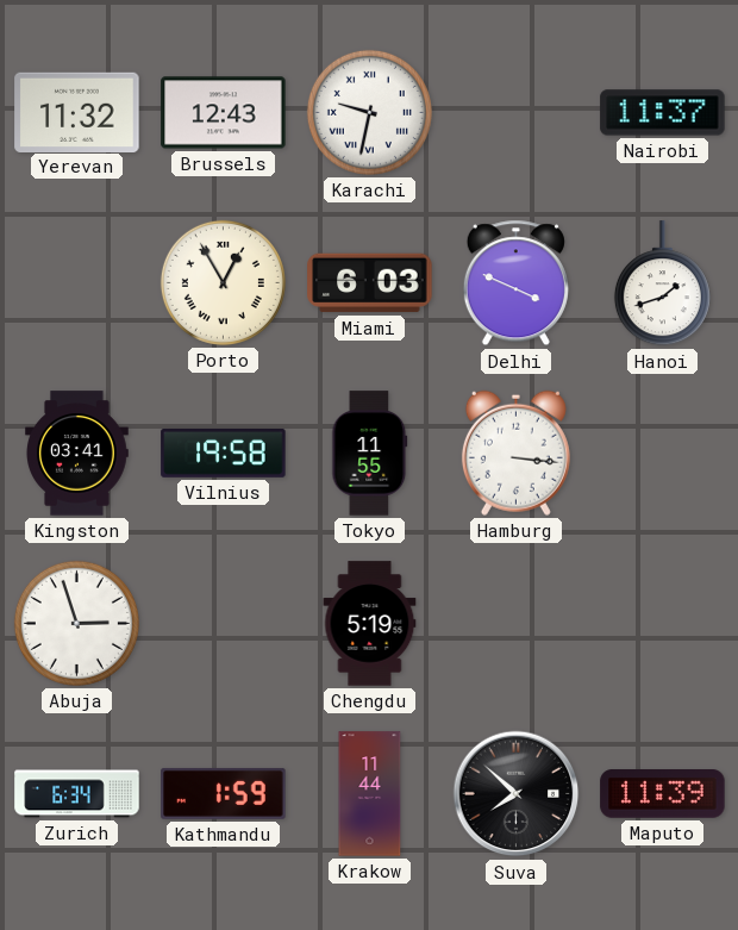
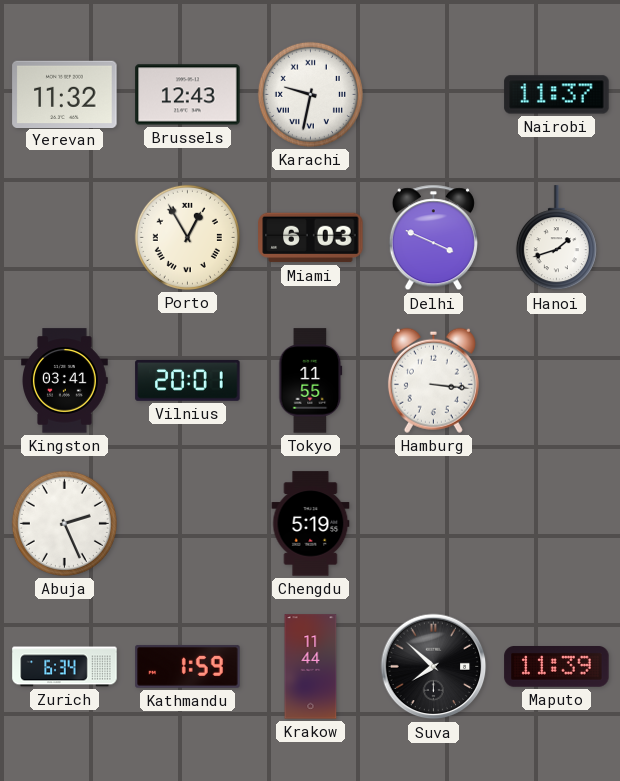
Vilnius: 19:58 -> 20:01
Abuja: 2:57 -> 2:26
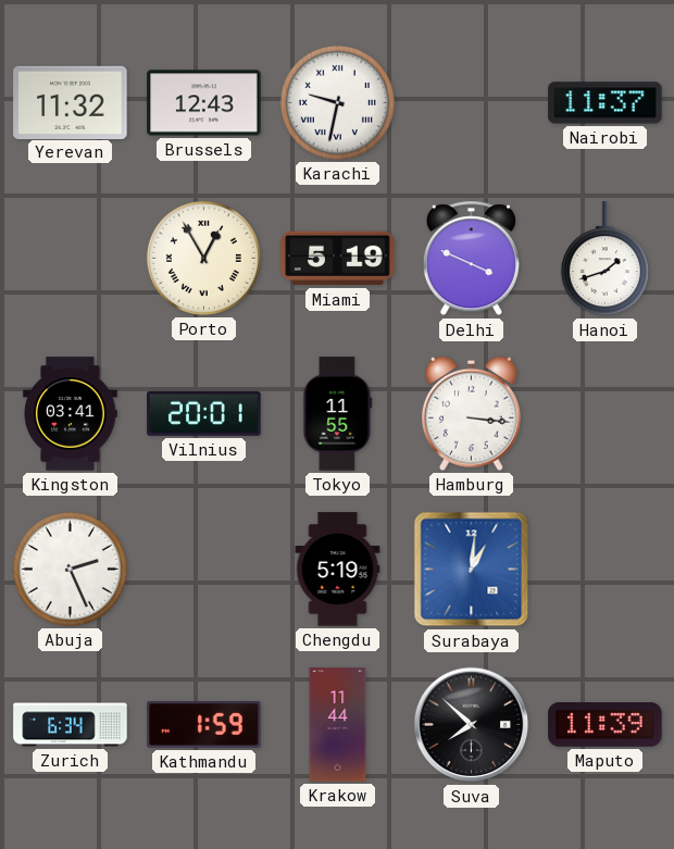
Miami: 6:03 -> 5:19
Surabaya: none -> 1:01
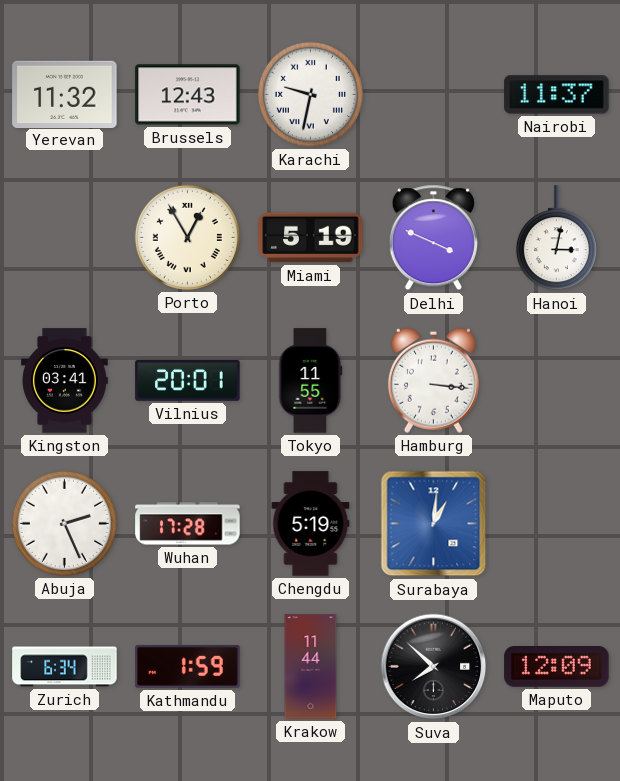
Hanoi: 1:42 -> 3:02
Wuhan: none -> 17:28
Maputo: 11:39 -> 12:09
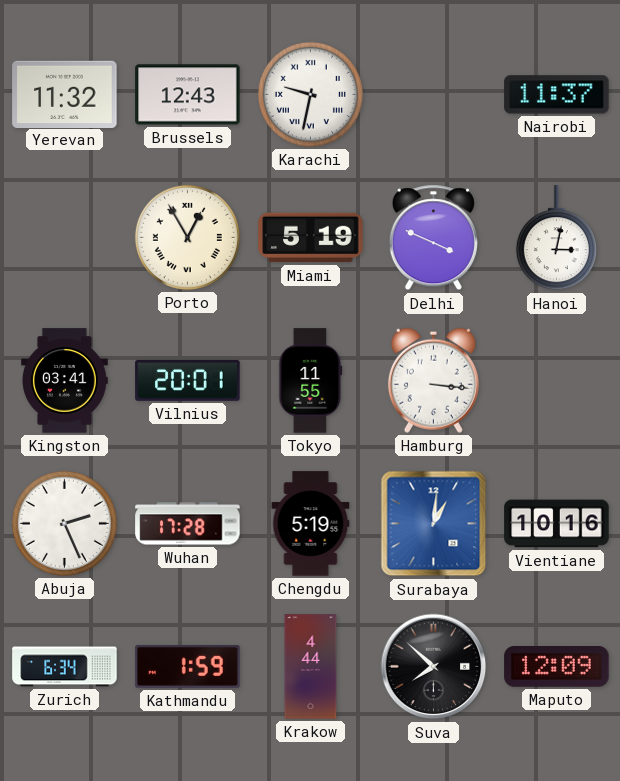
Vientiane: none -> 10:16
Krakow: 11:44 -> 4:44
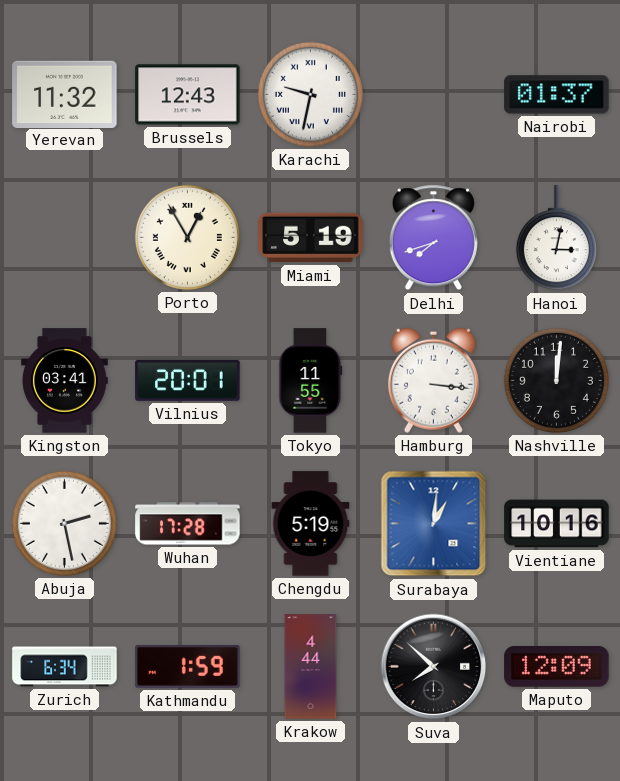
Nairobi: 11:37 -> 01:37
Delhi: 3:49 -> 7:42
Nashville: none -> 12:01
Abuja: 2:26 -> 2:28
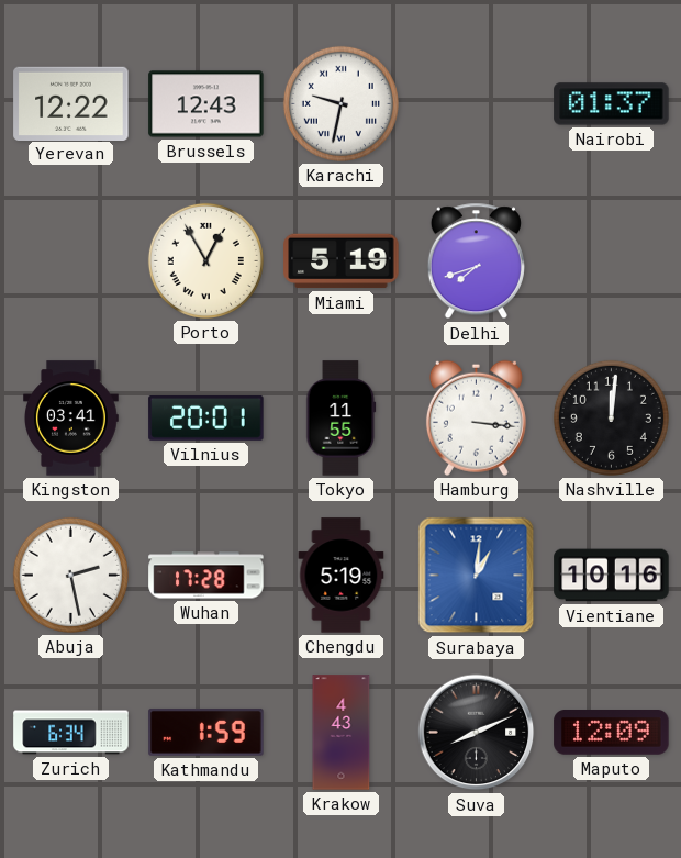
Yerevan: 11:32 -> 12:22
Hanoi: 3:02 -> none
Krakow: 4:44 -> 4:43
Suva: 7:52 -> 8:11
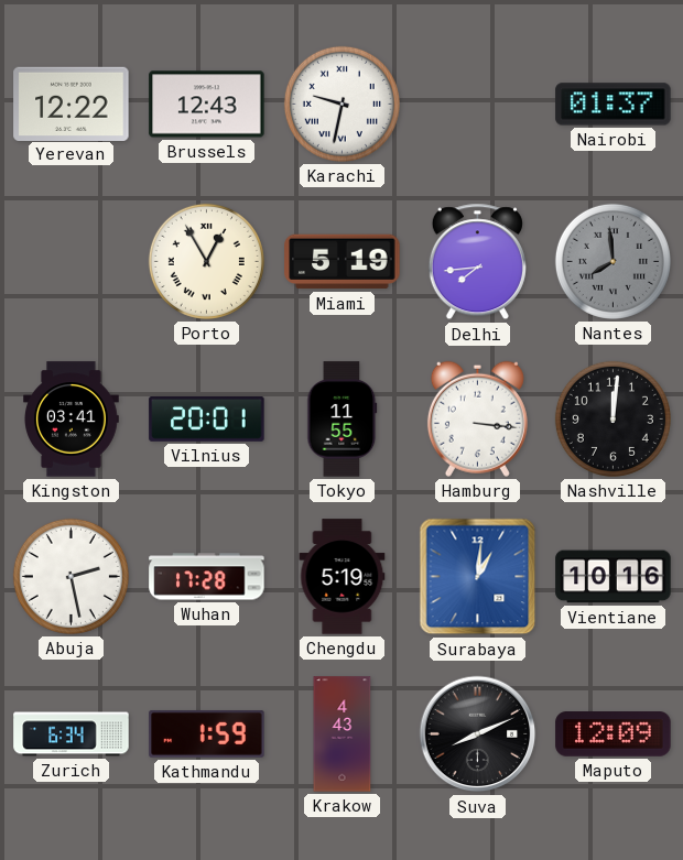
Delhi: 7:42 -> 7:44
Nantes: none -> 7:59
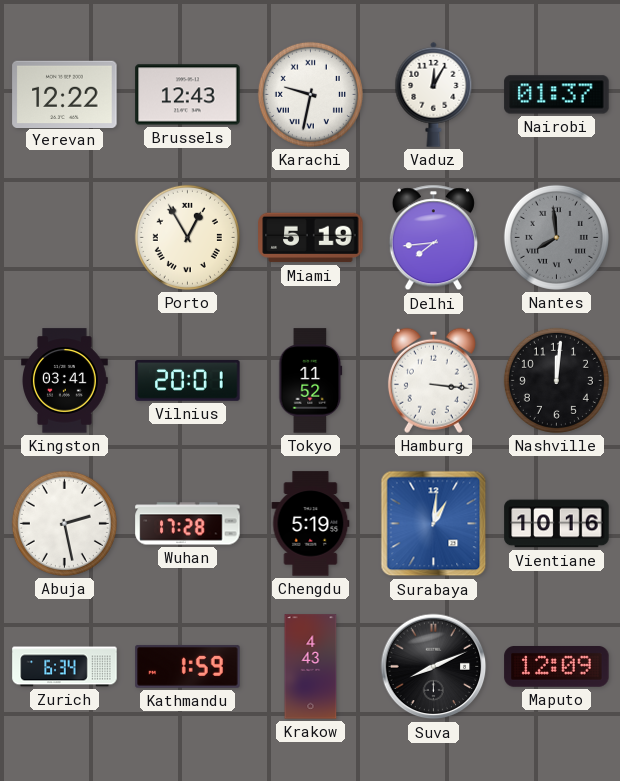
Vaduz: none -> 12:05
Tokyo: 11:55 -> 11:52
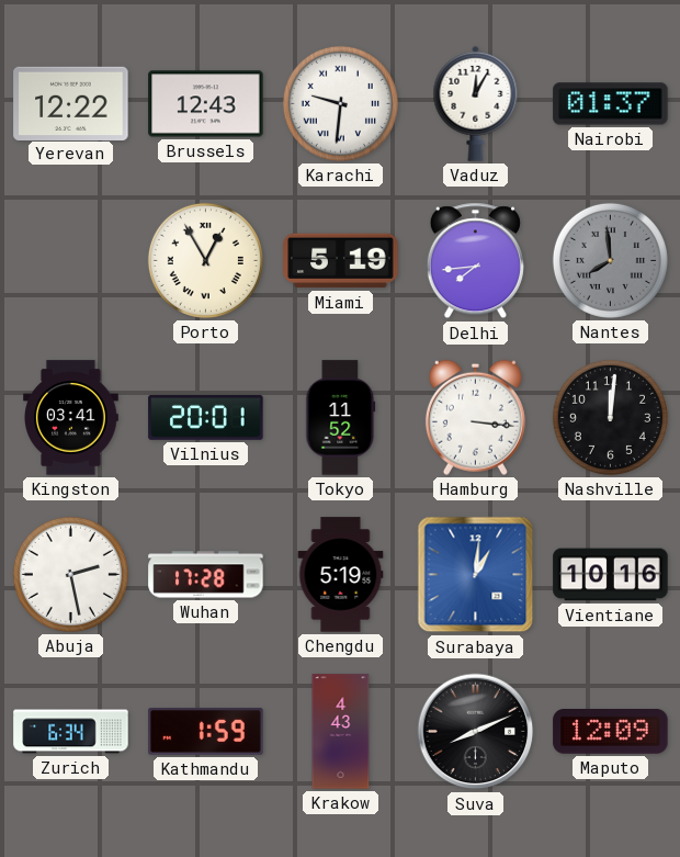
Karachi: 9:32 -> 9:31
